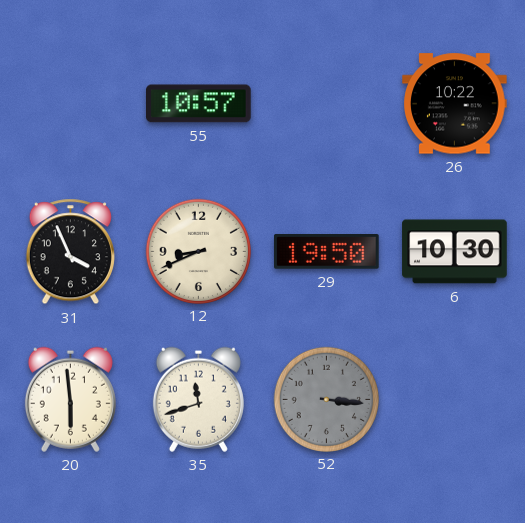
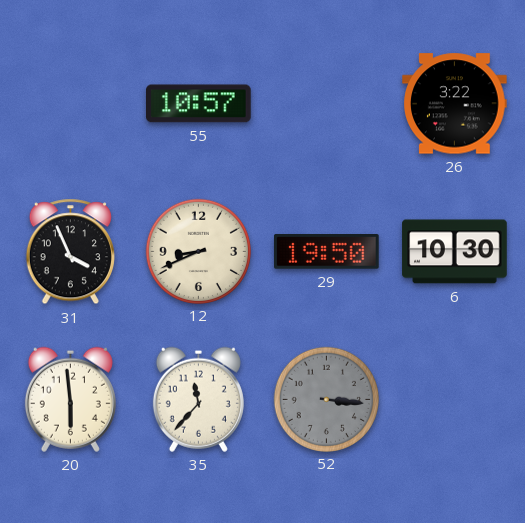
26: 10:22 -> 3:22
35: 11:42 -> 11:37
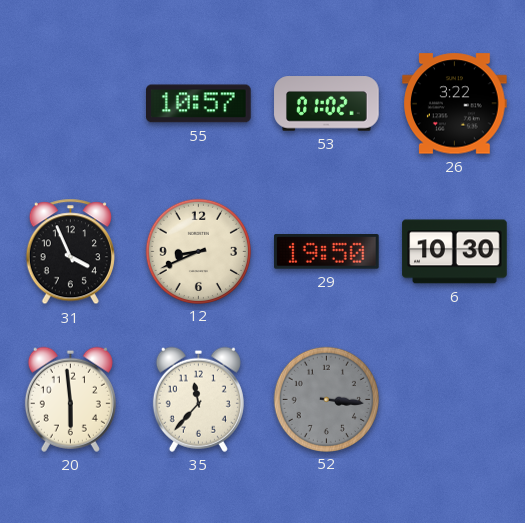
53: none -> 01:02
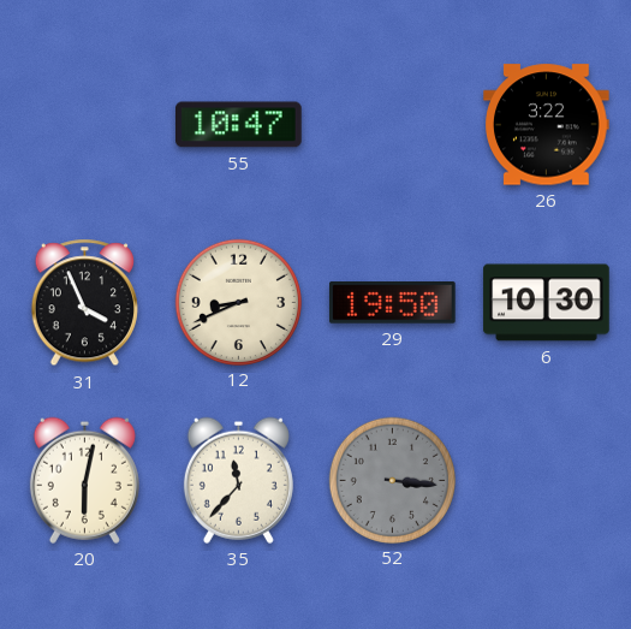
55: 10:57 -> 10:47
53: 01:02 -> none
20: 5:59 -> 6:02
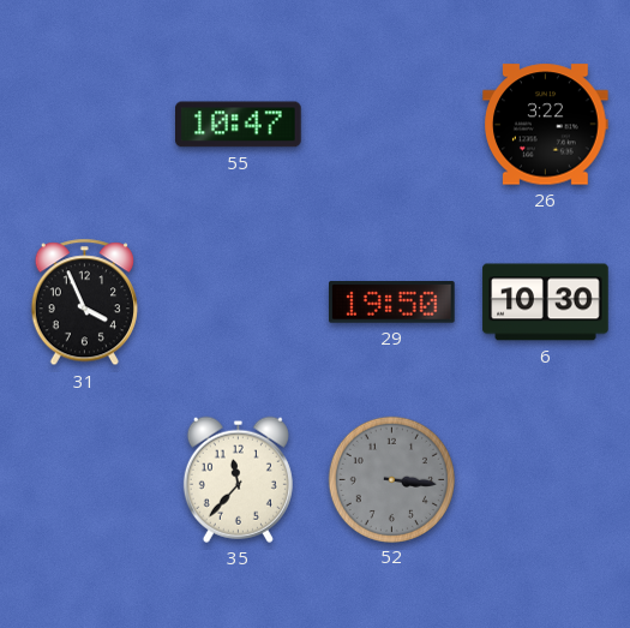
12: 8:41 -> none
20: 6:02 -> none
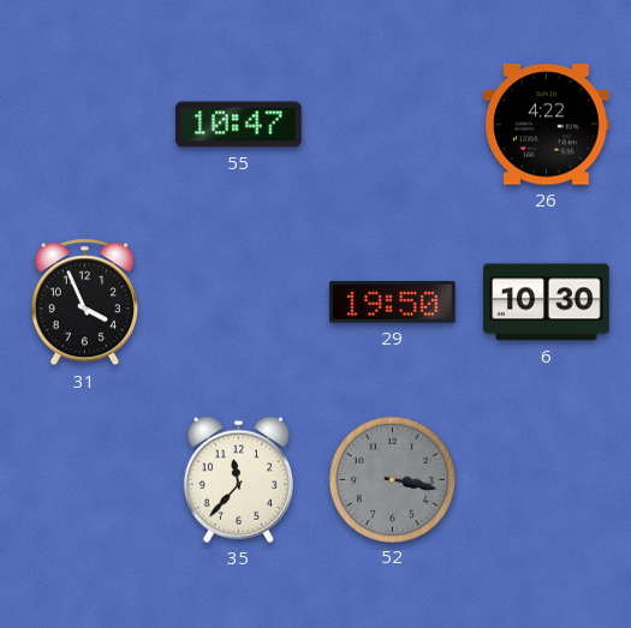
26: 3:22 -> 4:22
52: 3:16 -> 3:17
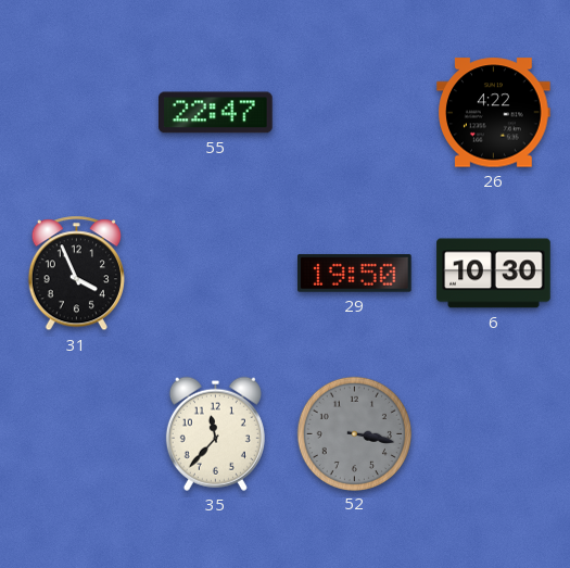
55: 10:47 -> 22:47
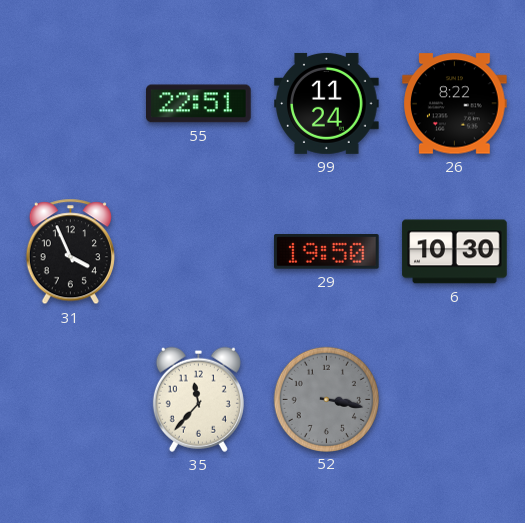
55: 22:47 -> 22:51
99: none -> 11:24
26: 4:22 -> 8:22
